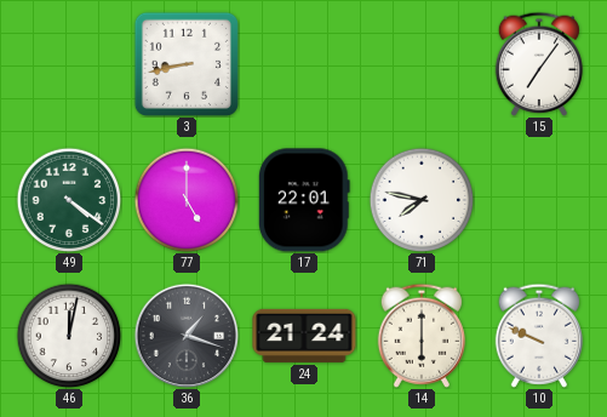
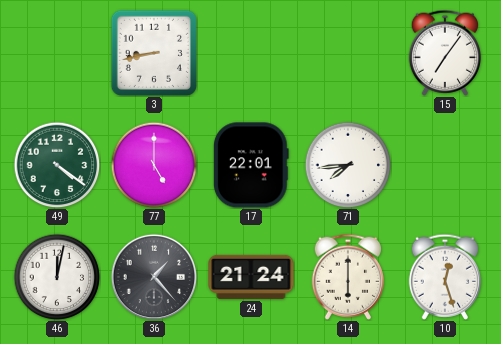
71: 7:47 -> 7:44
36: 1:18 -> 1:23
10: 9:49 -> 12:27
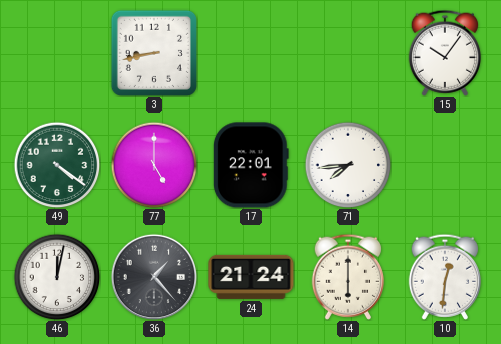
15: 7:06 -> 10:06
10: 12:27 -> 12:31
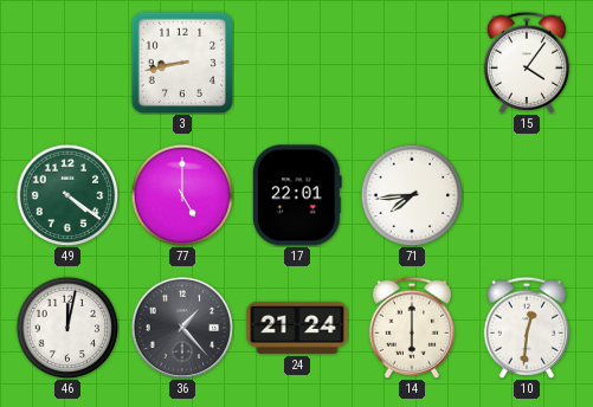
15: 10:06 -> 4:06
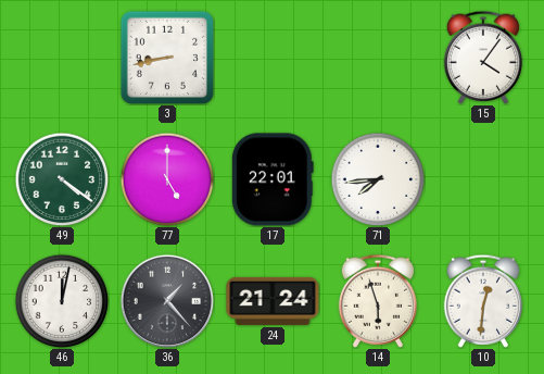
14: 6:00 -> 5:57
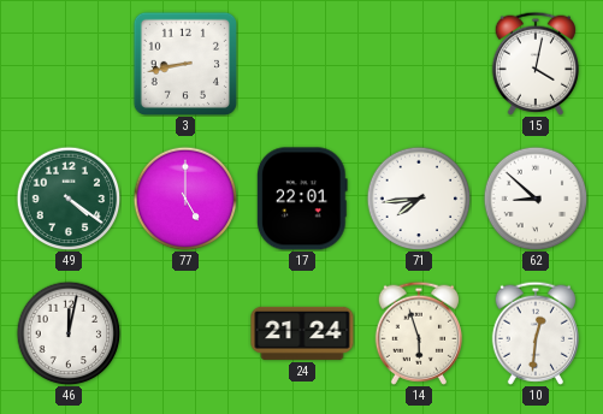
15: 4:06 -> 4:02
62: none -> 8:52
36: 1:23 -> none
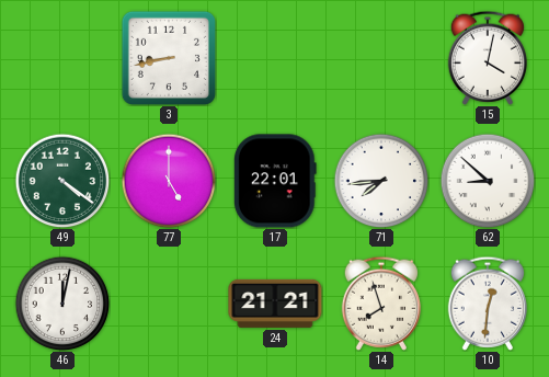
24: 21:24 -> 21:21
14: 5:57 -> 7:57
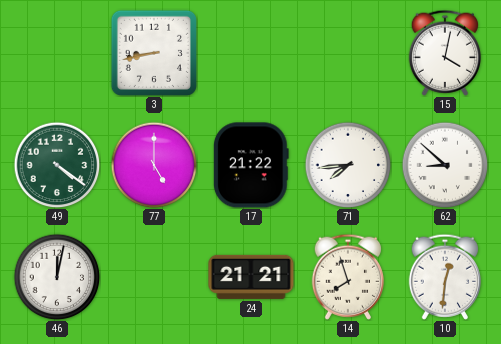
17: 22:01 -> 21:22
